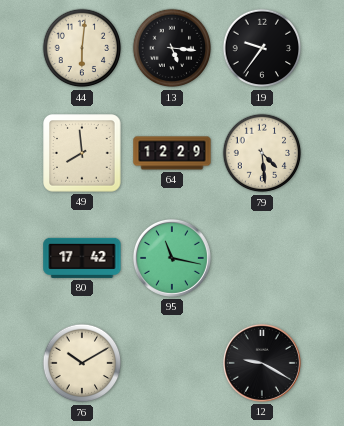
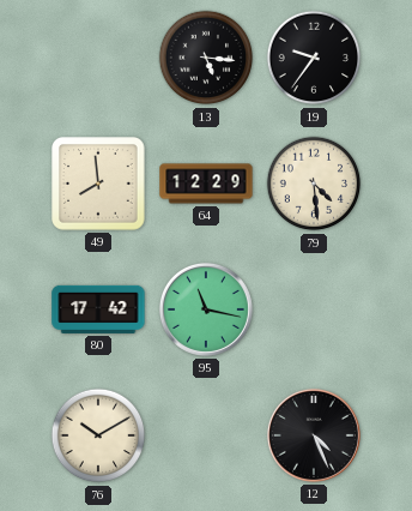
44: 6:01 -> none
12: 9:20 -> 4:26
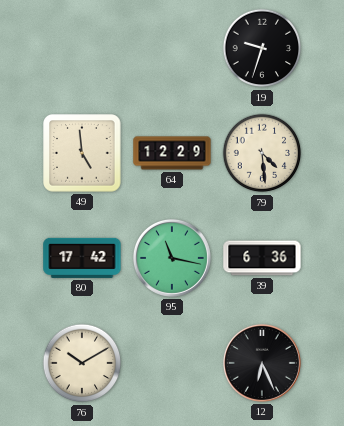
13: 5:16 -> none
19: 9:36 -> 9:33
49: 7:59 -> 4:59
39: none -> 6:36
12: 4:26 -> 6:26
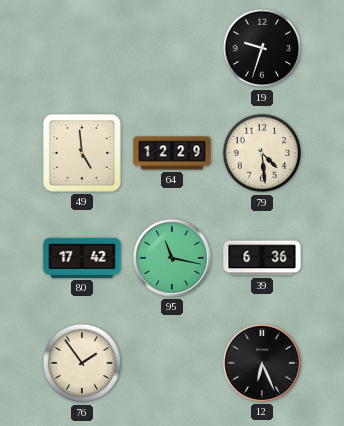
76: 10:10 -> 1:54
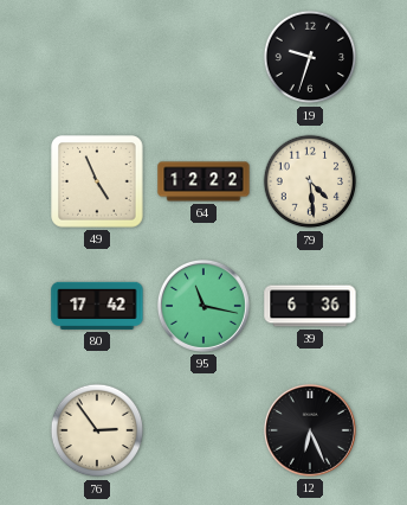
49: 4:59 -> 4:56
64: 12:29 -> 12:22
76: 1:54 -> 2:54
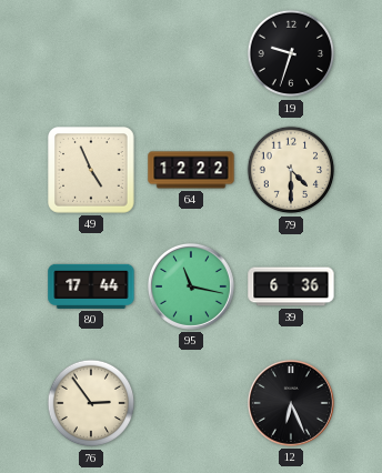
79: 4:29 -> 4:30
80: 17:42 -> 17:44
